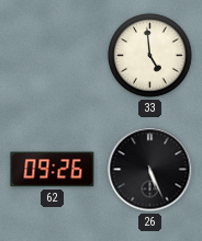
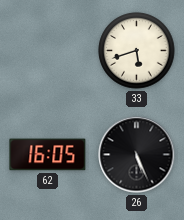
33: 4:59 -> 5:42
62: 09:26 -> 16:05
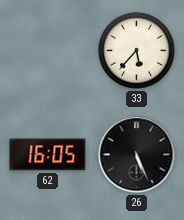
33: 5:42 -> 5:37
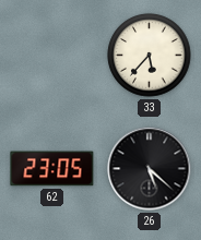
62: 16:05 -> 23:05
26: 5:26 -> 5:22
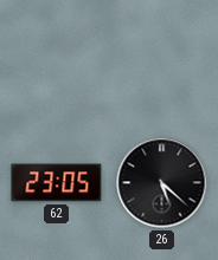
33: 5:37 -> none
